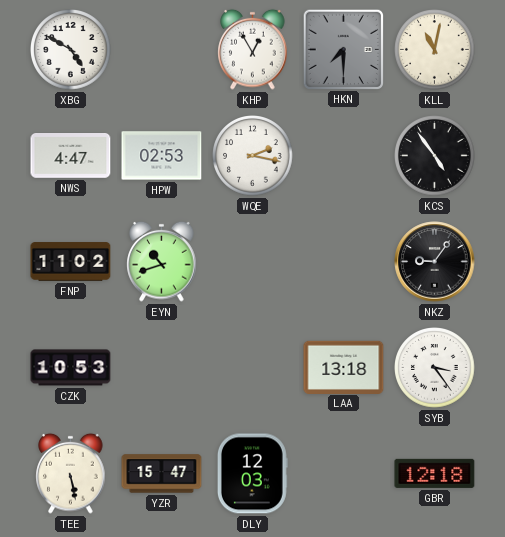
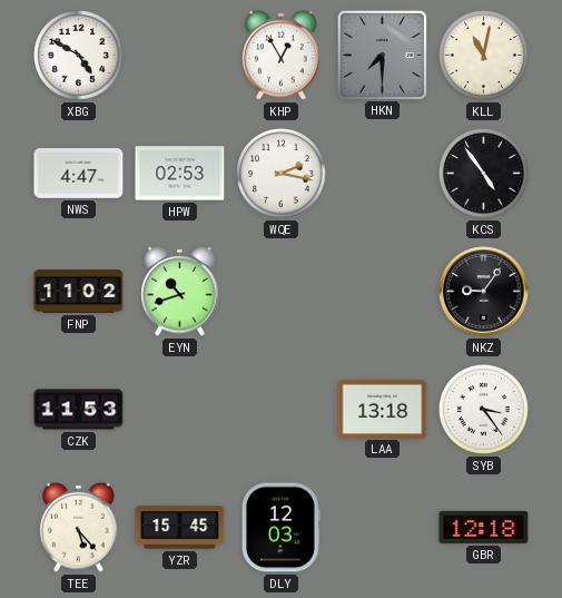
CZK: 10:53 -> 11:53
TEE: 5:28 -> 5:23
YZR: 15:47 -> 15:45
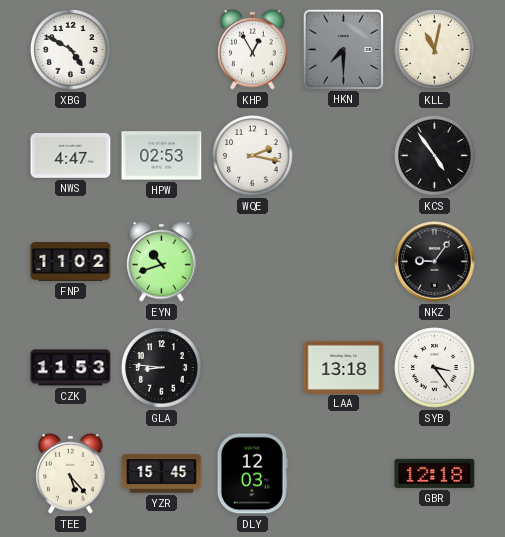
GLA: none -> 8:46
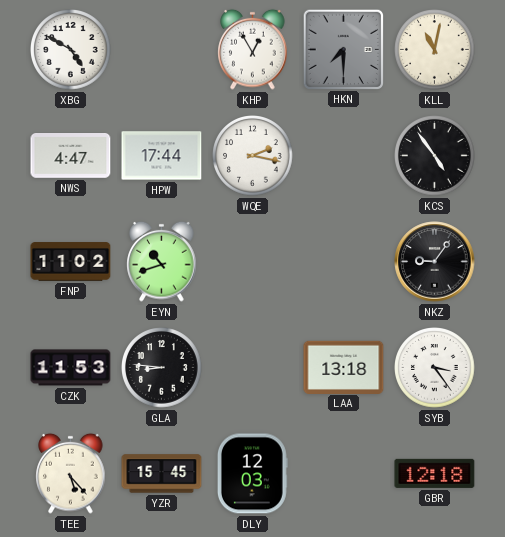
HPW: 02:53 -> 17:44
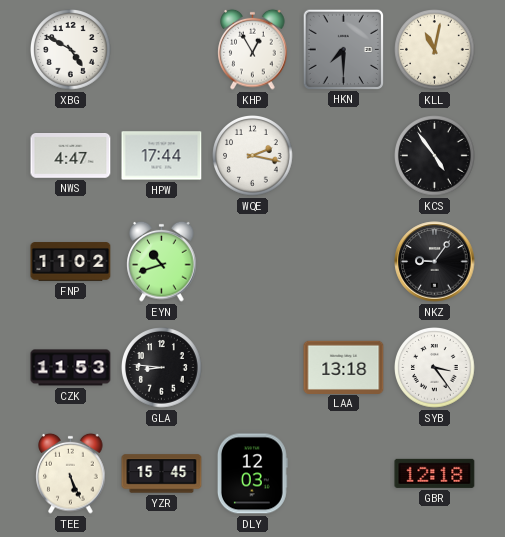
TEE: 5:23 -> 5:26
